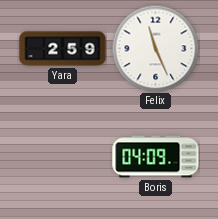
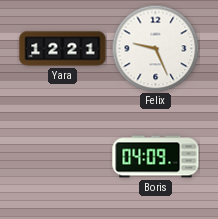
Yara: 2:59 -> 12:21
Felix: 11:26 -> 9:26
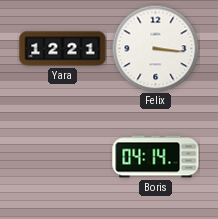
Felix: 9:26 -> 3:16
Boris: 04:09 -> 04:14
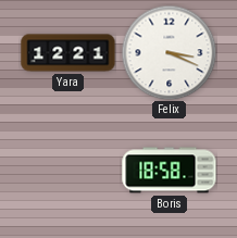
Felix: 3:16 -> 3:19
Boris: 04:14 -> 18:58
